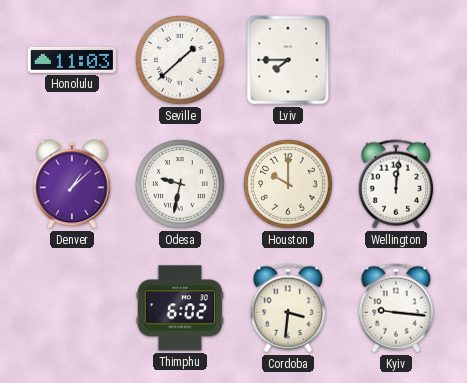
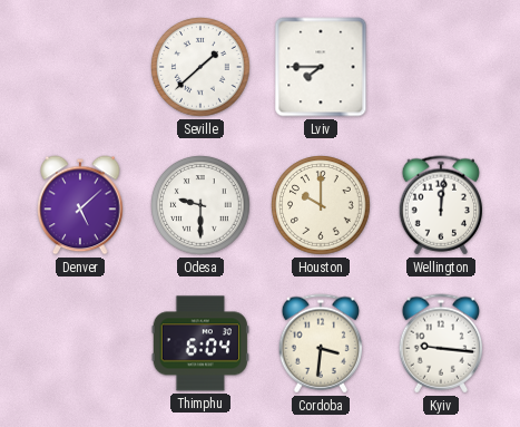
Honolulu: 11:03 -> none
Denver: 1:08 -> 5:08
Odesa: 9:32 -> 9:30
Thimphu: 6:02 -> 6:04
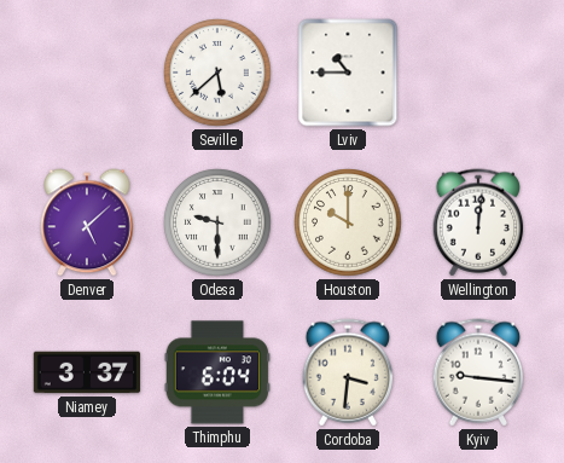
Seville: 1:38 -> 5:38
Lviv: 7:45 -> 10:45
Niamey: none -> 3:37
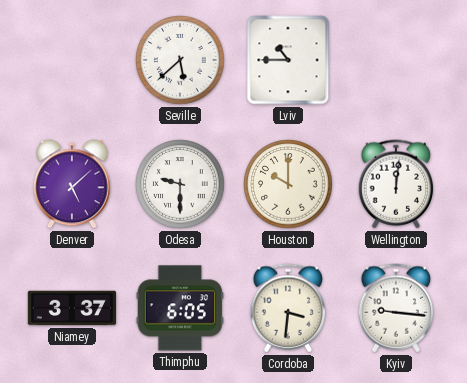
Thimphu: 6:04 -> 6:05
